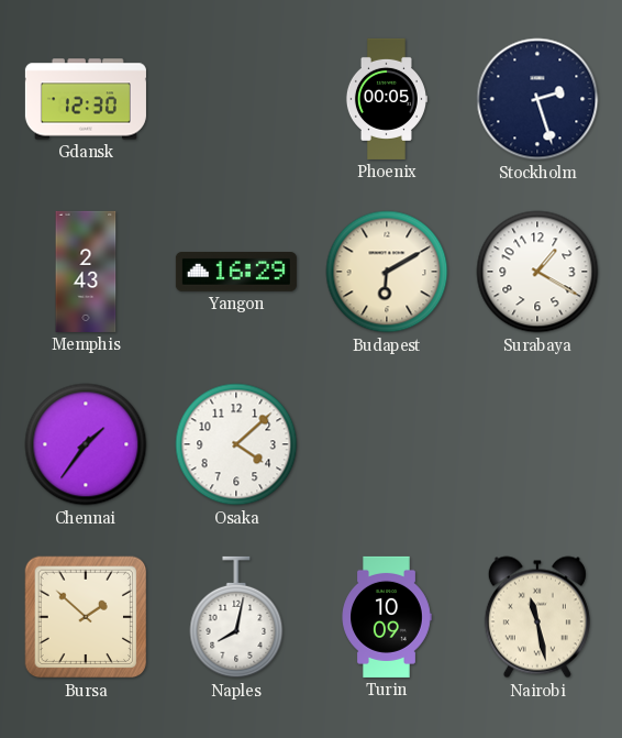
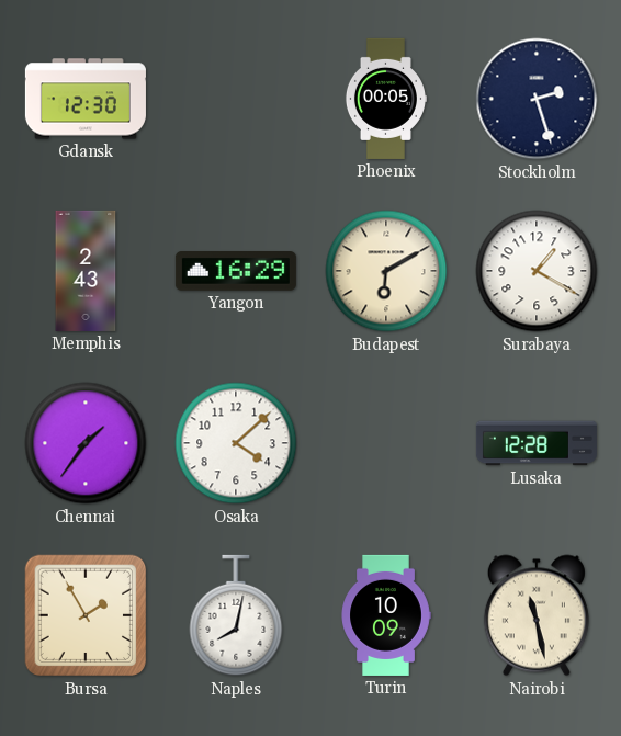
Lusaka: none -> 12:28
Bursa: 1:52 -> 1:55
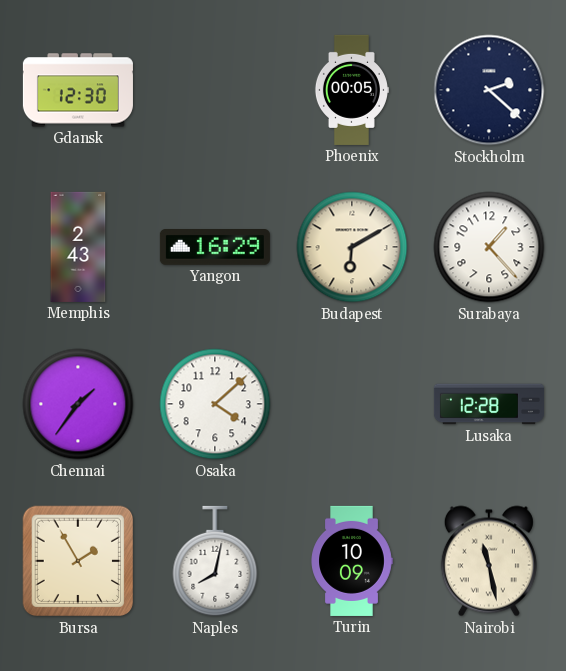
Stockholm: 2:27 -> 2:22
Surabaya: 1:20 -> 1:23
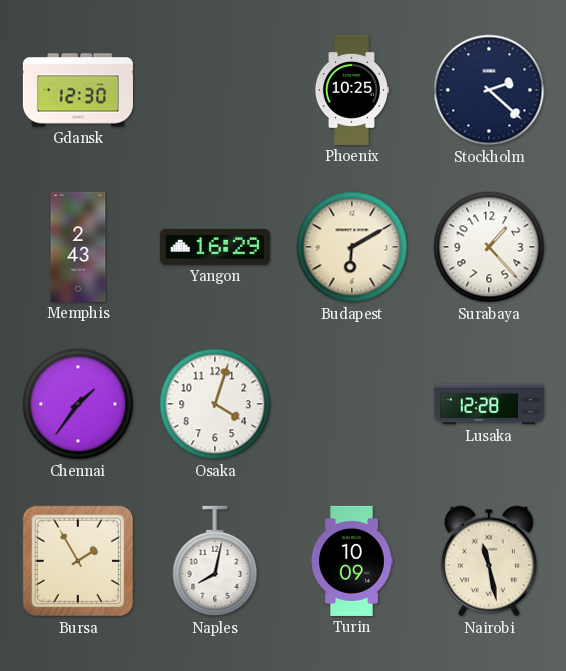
Phoenix: 00:05 -> 10:25
Osaka: 4:08 -> 4:03
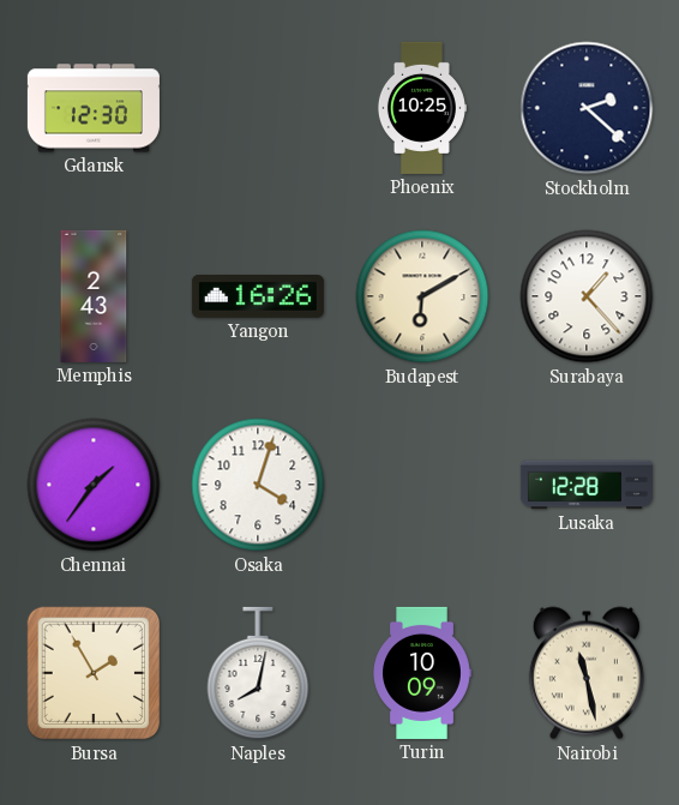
Yangon: 16:29 -> 16:26
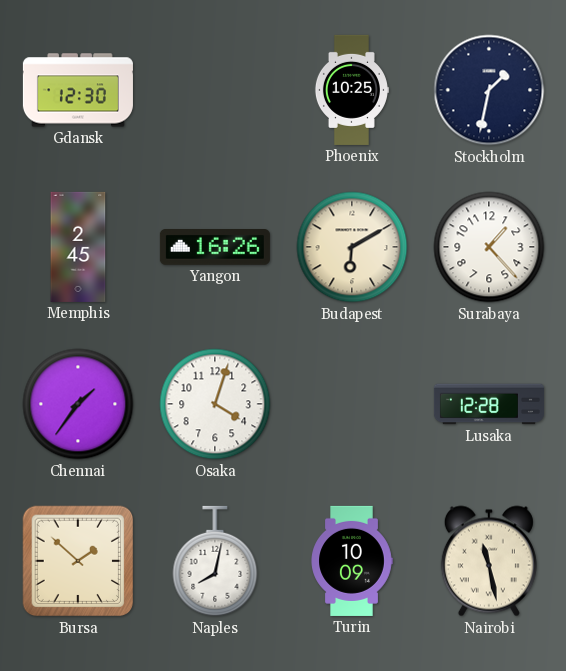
Stockholm: 2:22 -> 1:32
Memphis: 2:43 -> 2:45
Bursa: 1:55 -> 1:52
